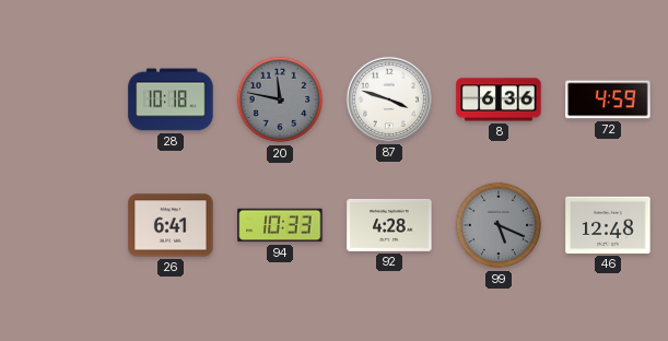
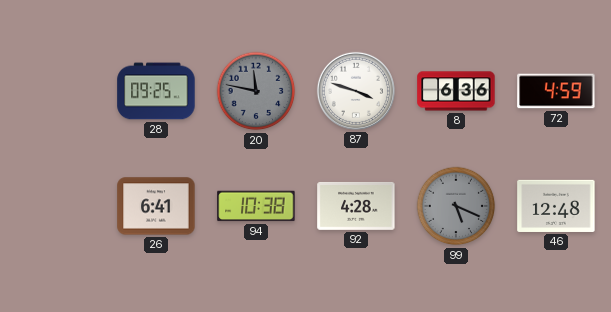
28: 10:18 -> 09:25
94: 10:33 -> 10:38
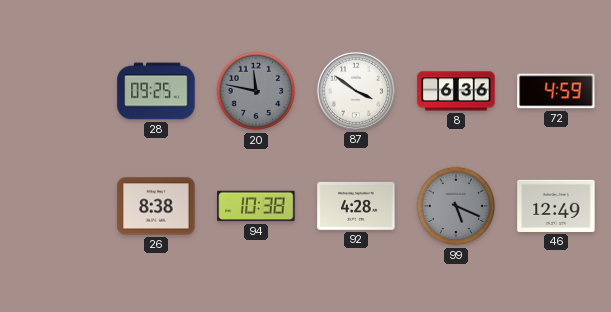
87: 3:48 -> 3:51
26: 6:41 -> 8:38
46: 12:48 -> 12:49
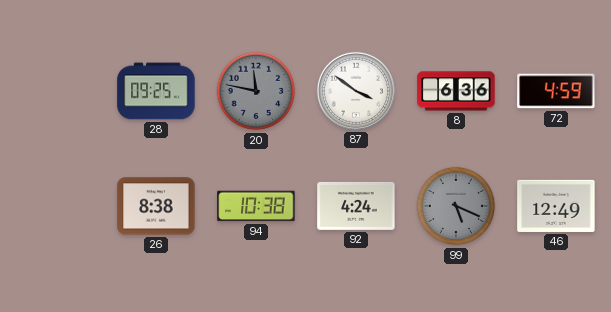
92: 4:28 -> 4:24
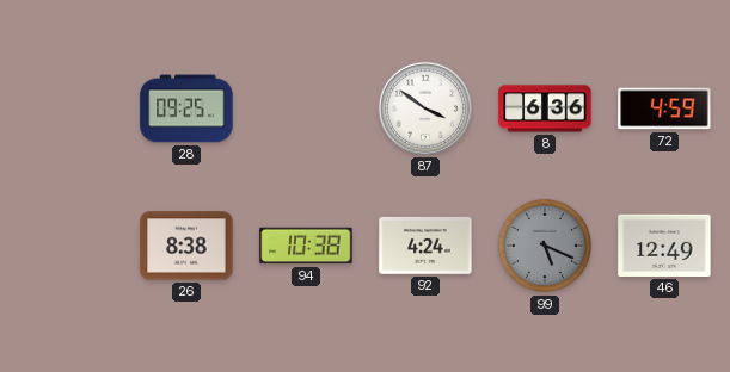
20: 11:47 -> none
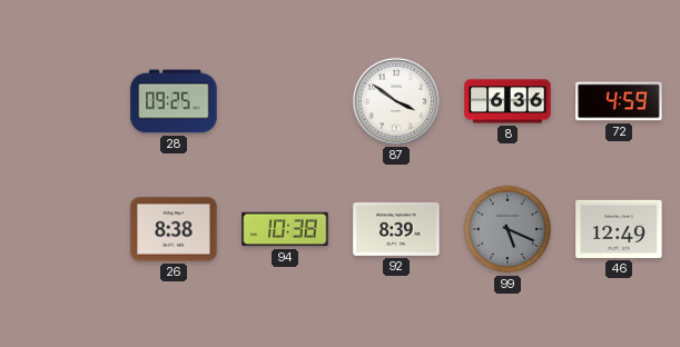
92: 4:24 -> 8:39
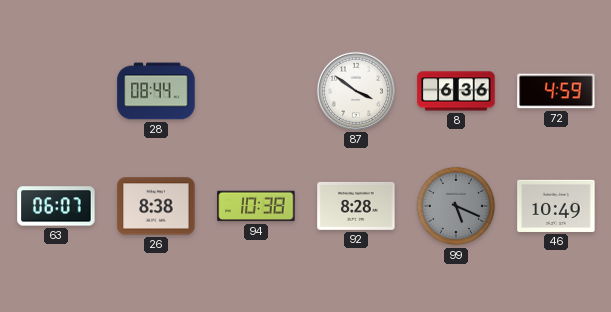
28: 09:25 -> 08:44
63: none -> 06:07
92: 8:39 -> 8:28
46: 12:49 -> 10:49
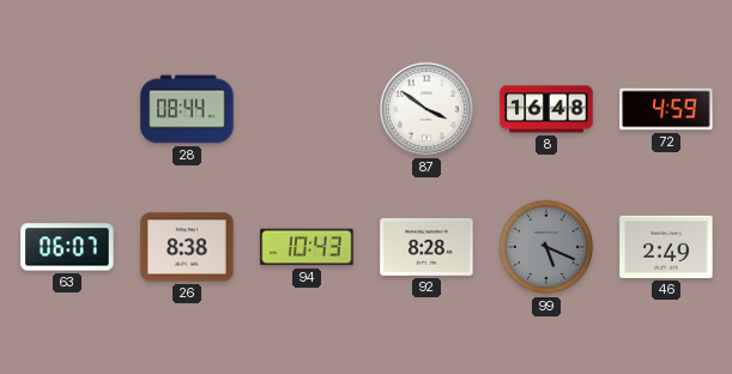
8: 6:36 -> 16:48
94: 10:38 -> 10:43
46: 10:49 -> 2:49
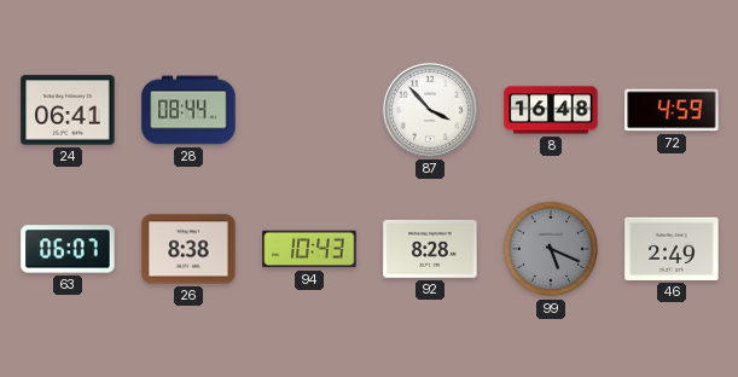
24: none -> 06:41
87: 3:51 -> 3:53
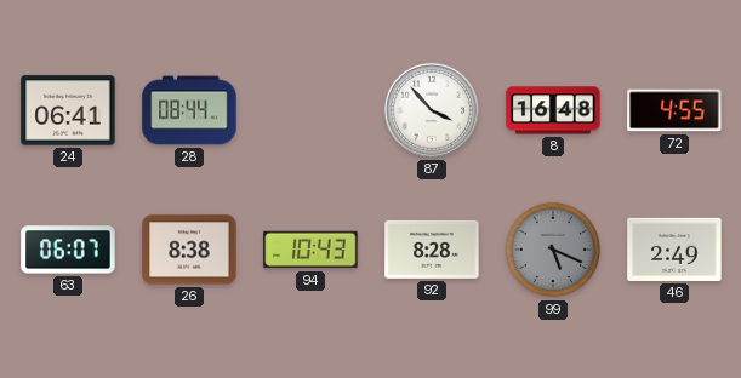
72: 4:59 -> 4:55
